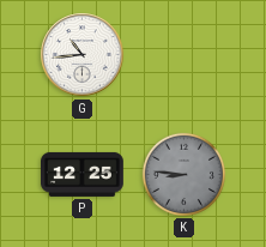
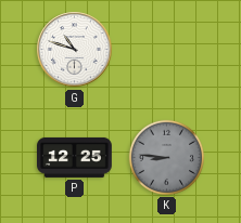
G: 10:44 -> 10:48
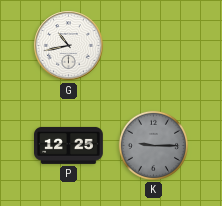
G: 10:48 -> 10:43
K: 8:46 -> 9:15
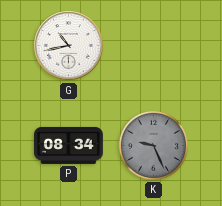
P: 12:25 -> 08:34
K: 9:15 -> 9:26
